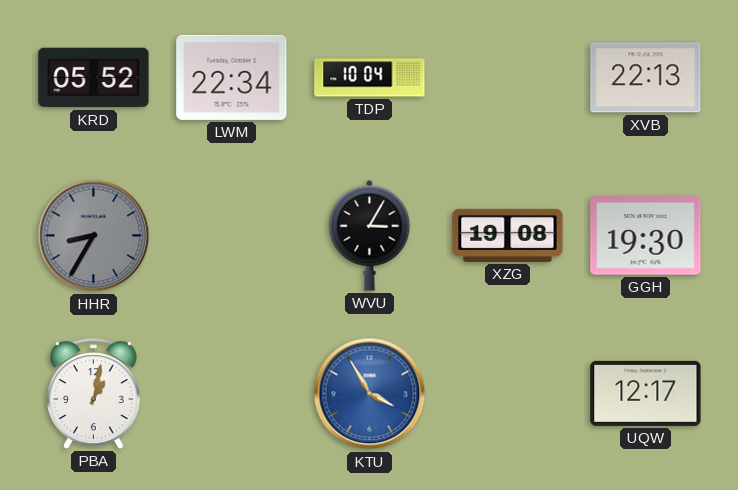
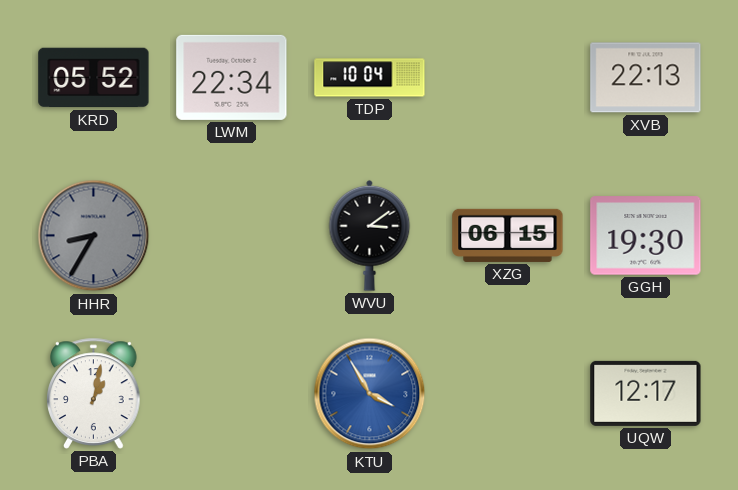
WVU: 3:05 -> 3:09
XZG: 19:08 -> 06:15
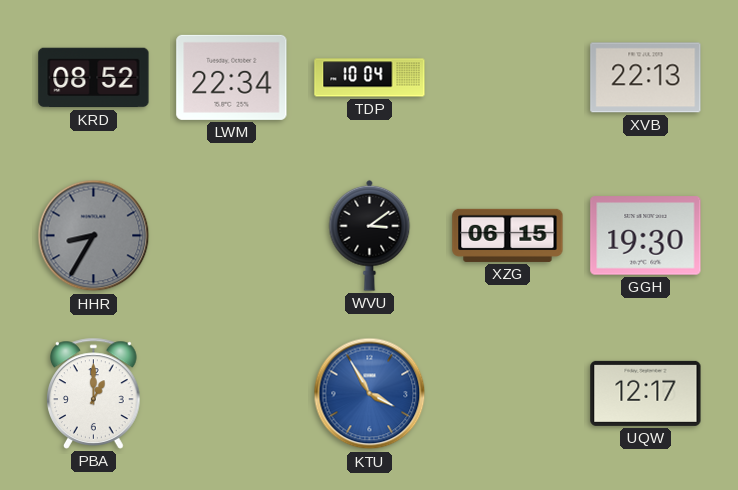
KRD: 05:52 -> 08:52
PBA: 1:02 -> 1:00
